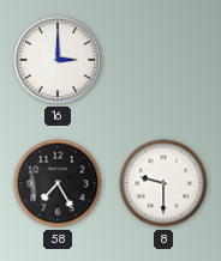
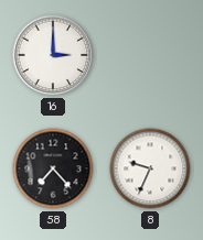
58: 7:25 -> 7:23
8: 9:30 -> 9:34
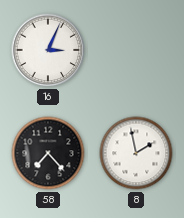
16: 3:00 -> 3:04
8: 9:34 -> 1:58
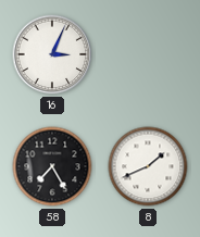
58: 7:23 -> 7:25
8: 1:58 -> 1:41
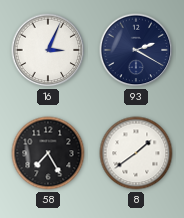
93: none -> 2:20
8: 1:41 -> 1:39
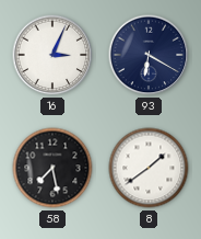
93: 2:20 -> 6:20
58: 7:25 -> 7:28
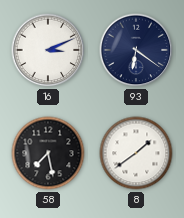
16: 3:04 -> 3:11
93: 6:20 -> 6:21
